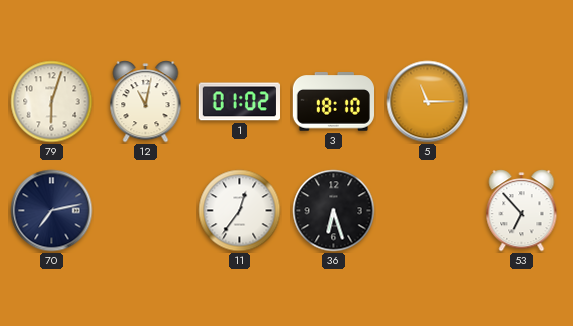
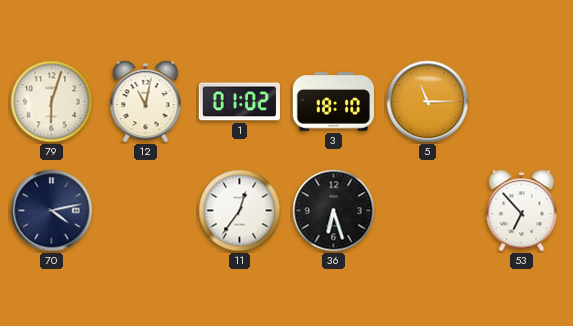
70: 7:13 -> 4:13
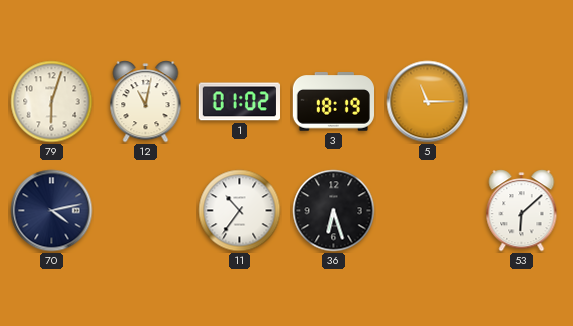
3: 18:10 -> 18:19
11: 12:36 -> 10:36
53: 6:53 -> 6:08
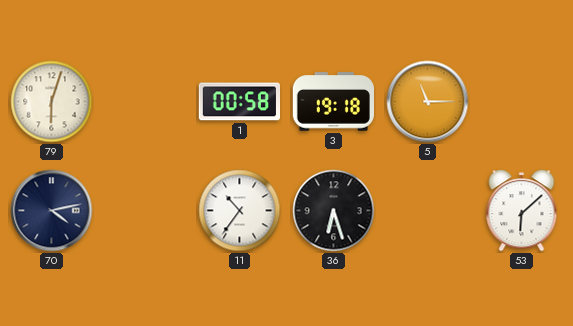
12: 11:02 -> none
1: 01:02 -> 00:58
3: 18:19 -> 19:18
